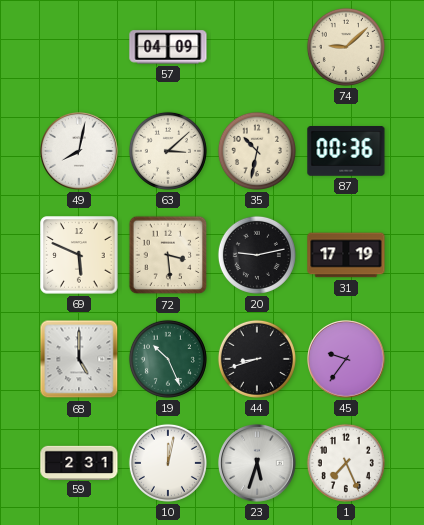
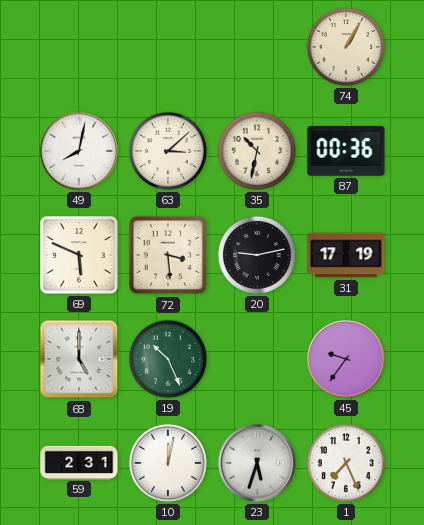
57: 04:09 -> none
74: 9:08 -> 1:05
44: 8:42 -> none
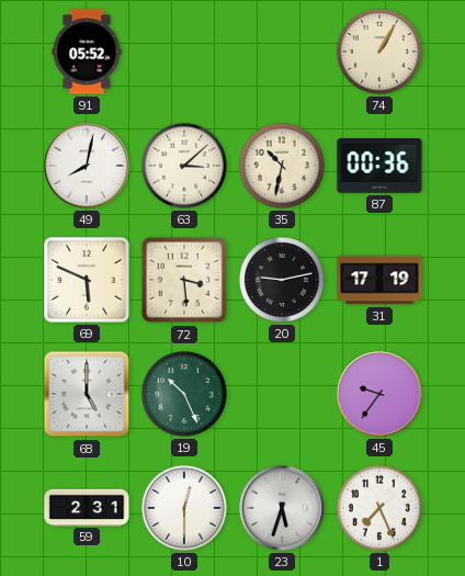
91: none -> 05:52
10: 12:02 -> 12:30
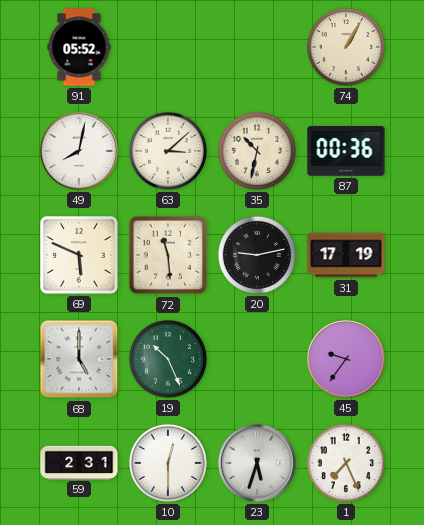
72: 3:29 -> 11:29
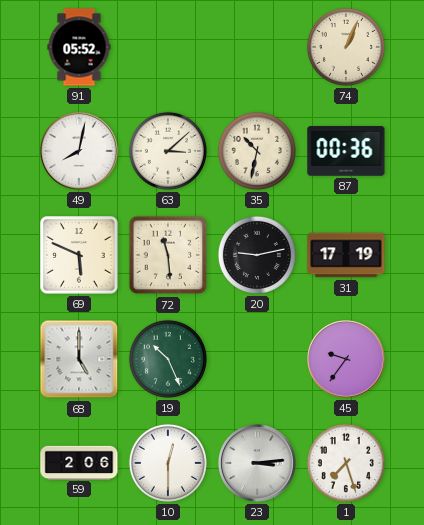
74: 1:05 -> 1:04
59: 2:31 -> 2:06
23: 5:33 -> 3:14
1: 7:26 -> 7:27
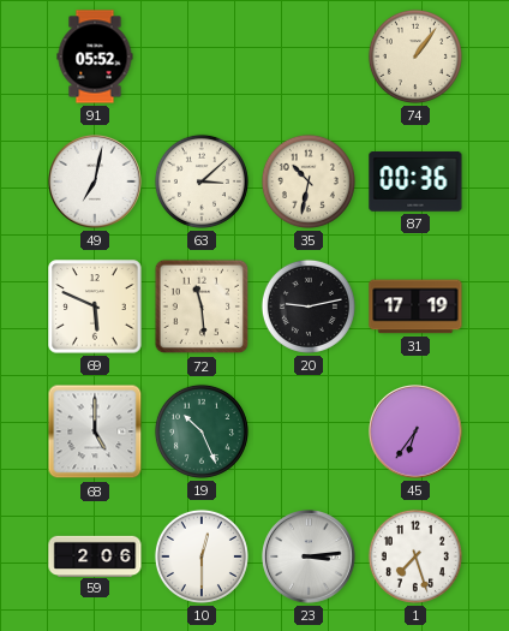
74: 1:04 -> 1:06
49: 8:02 -> 7:02
45: 9:36 -> 6:36
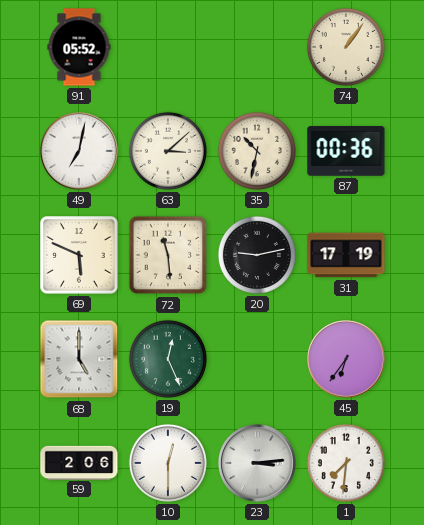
19: 10:26 -> 12:26
1: 7:27 -> 7:31
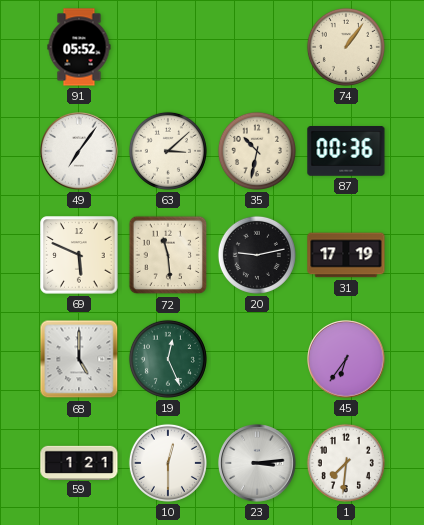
49: 7:02 -> 7:06
59: 2:06 -> 1:21
